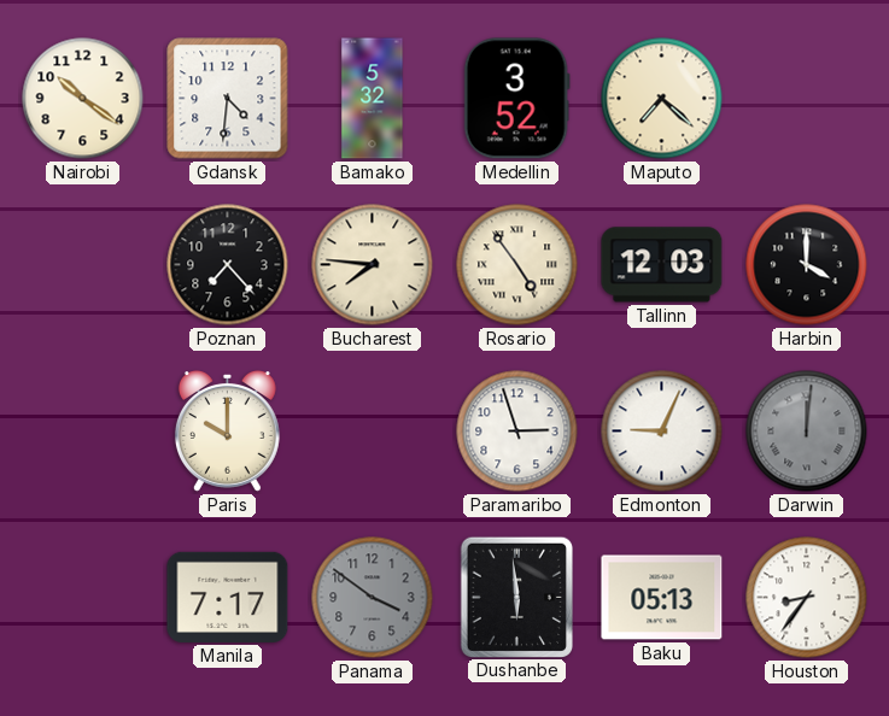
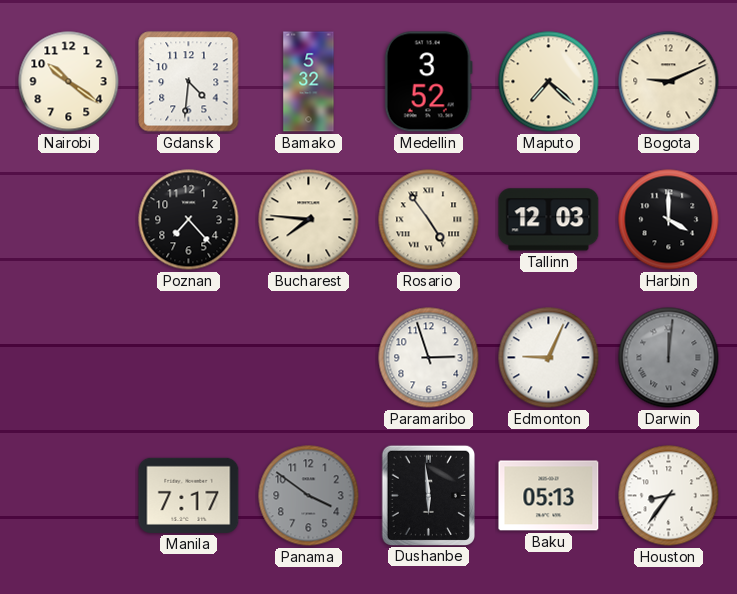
Bogota: none -> 9:11
Paris: 10:00 -> none
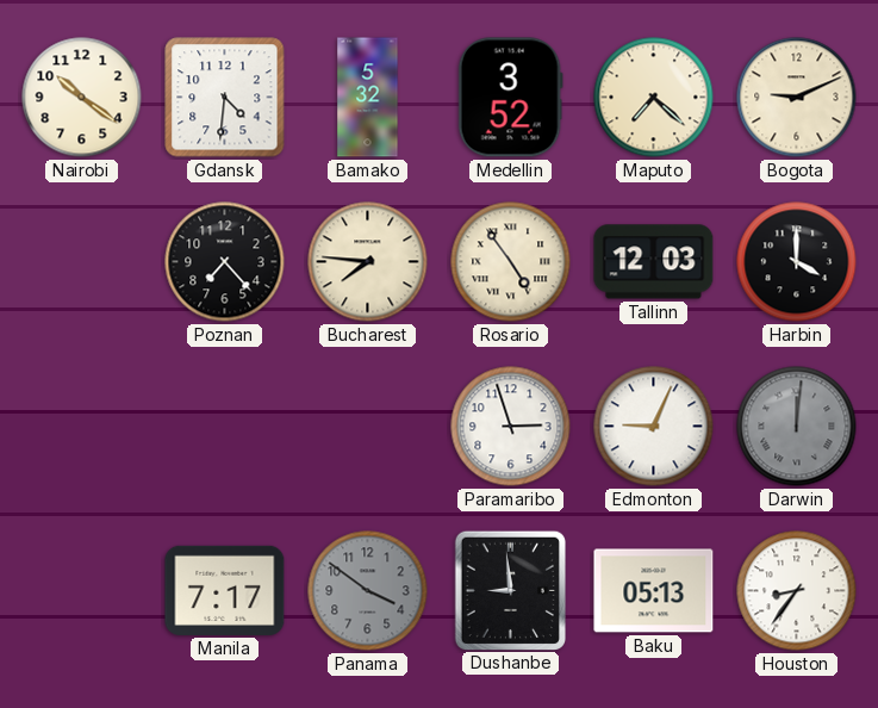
Dushanbe: 5:59 -> 8:59
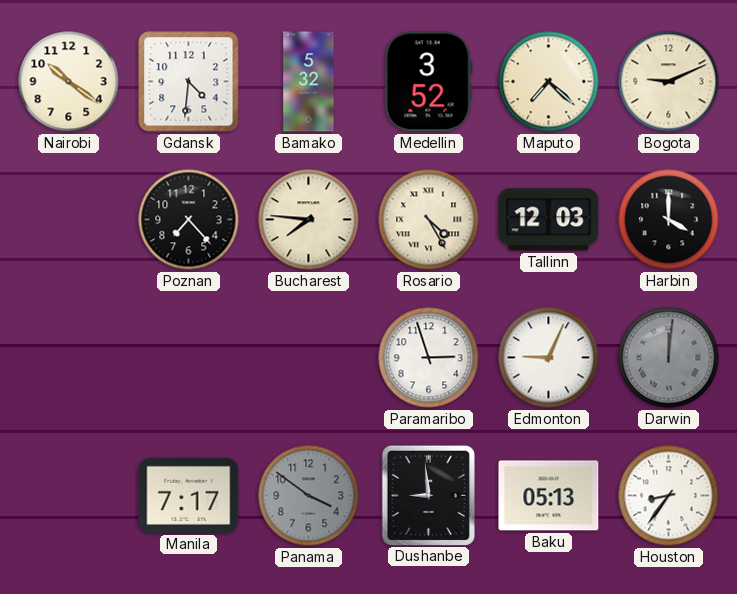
Rosario: 4:54 -> 4:25
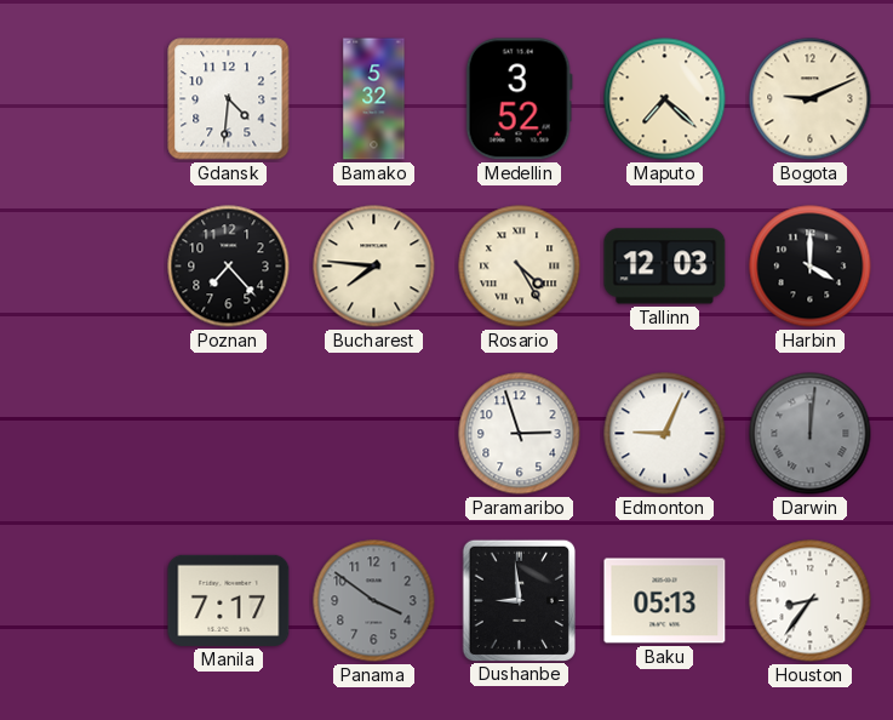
Nairobi: 10:21 -> none
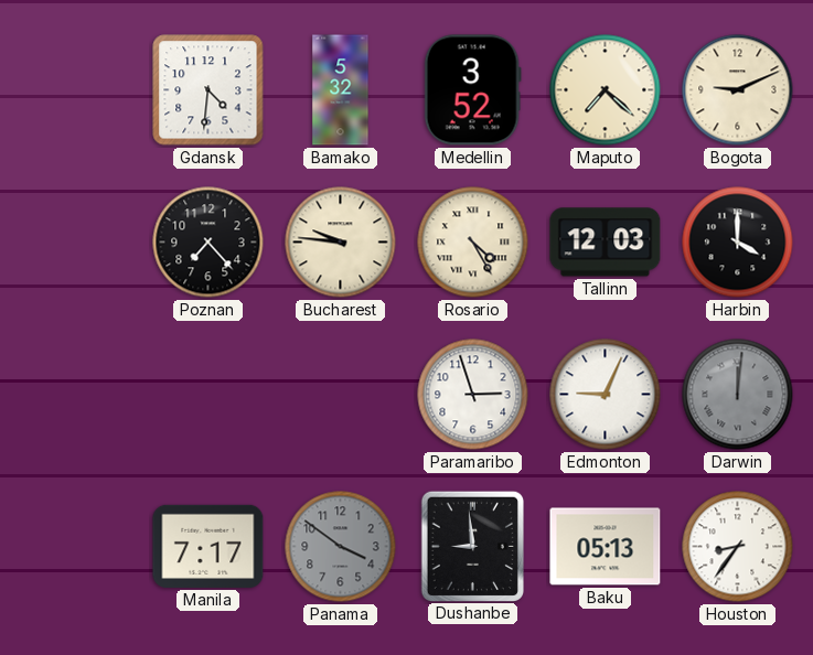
Bucharest: 7:46 -> 9:46
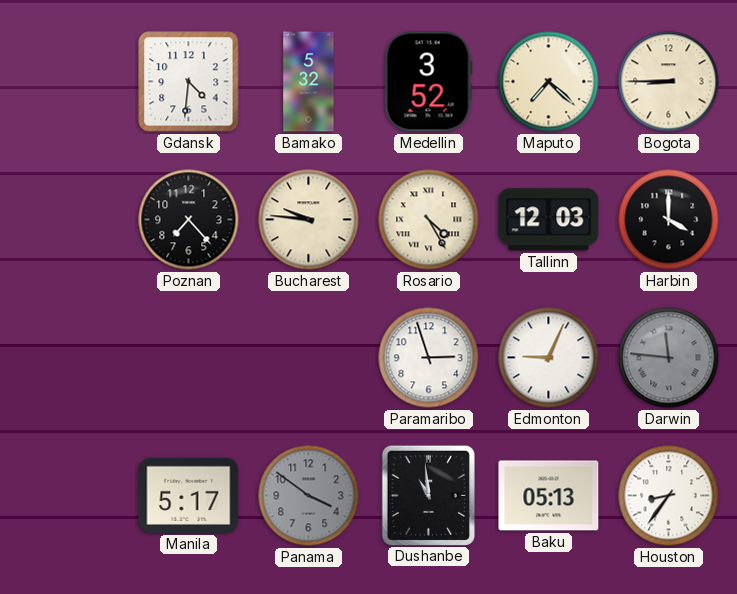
Bogota: 9:11 -> 8:45
Darwin: 12:01 -> 11:46
Manila: 7:17 -> 5:17
Dushanbe: 8:59 -> 10:59
